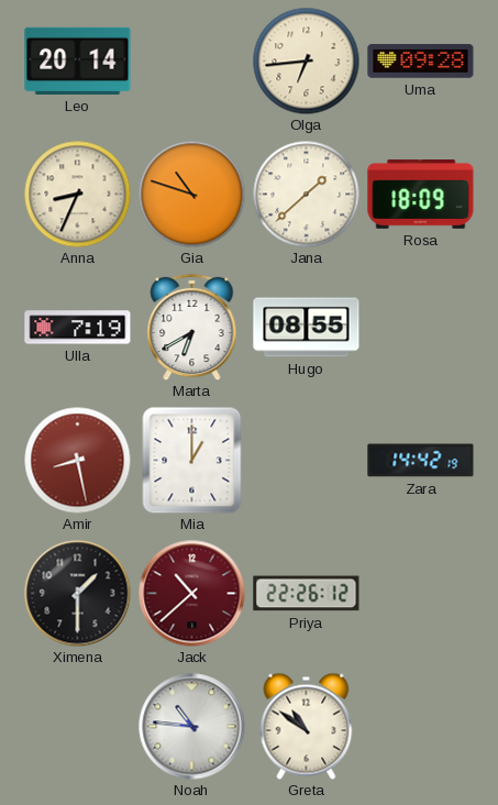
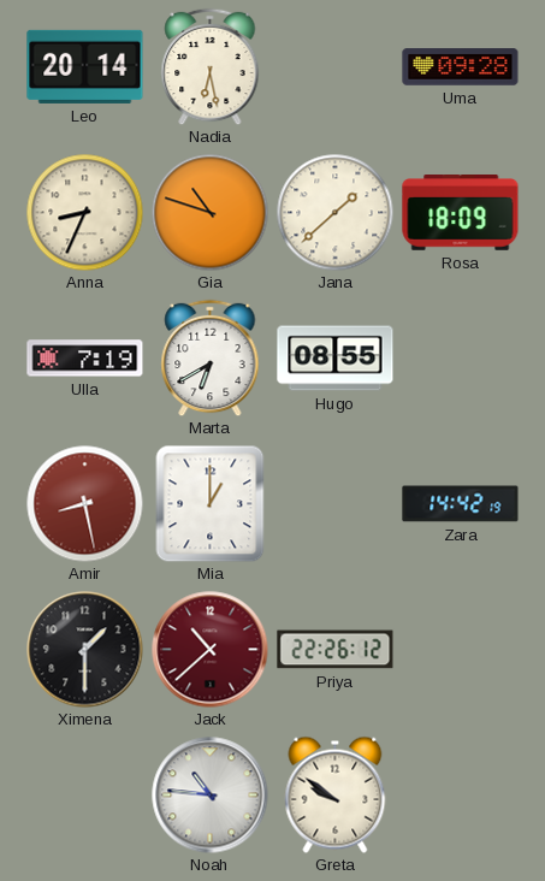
Nadia: none -> 6:28
Olga: 6:44 -> none
Greta: 10:51 -> 9:51
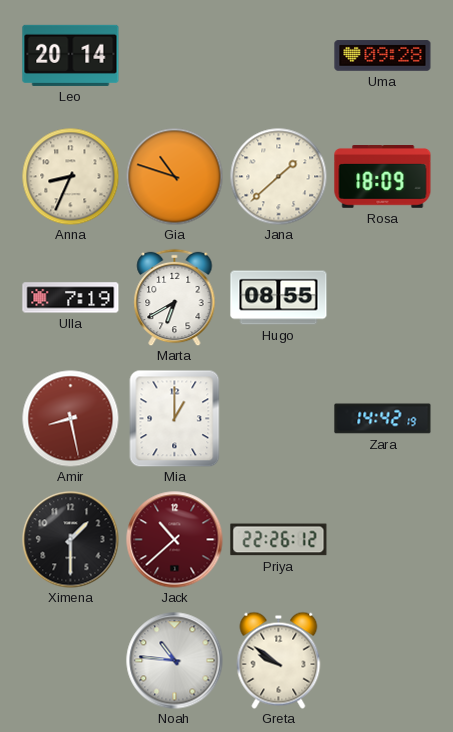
Nadia: 6:28 -> none
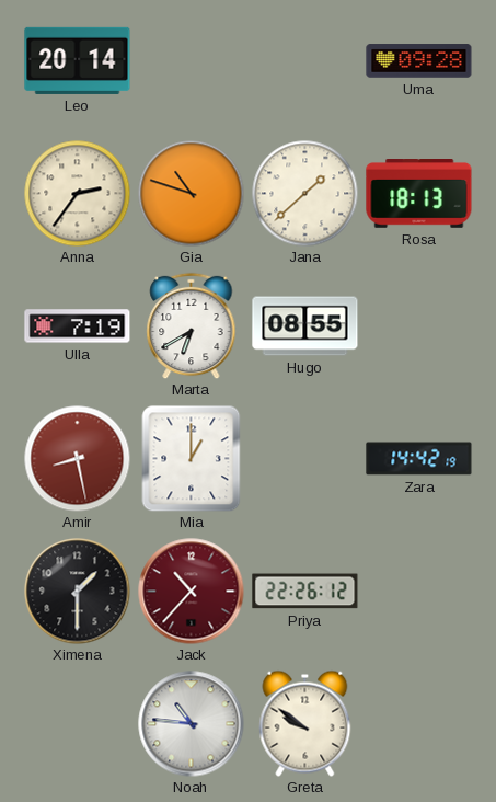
Anna: 8:34 -> 2:36
Rosa: 18:09 -> 18:13
Jack: 10:38 -> 10:37
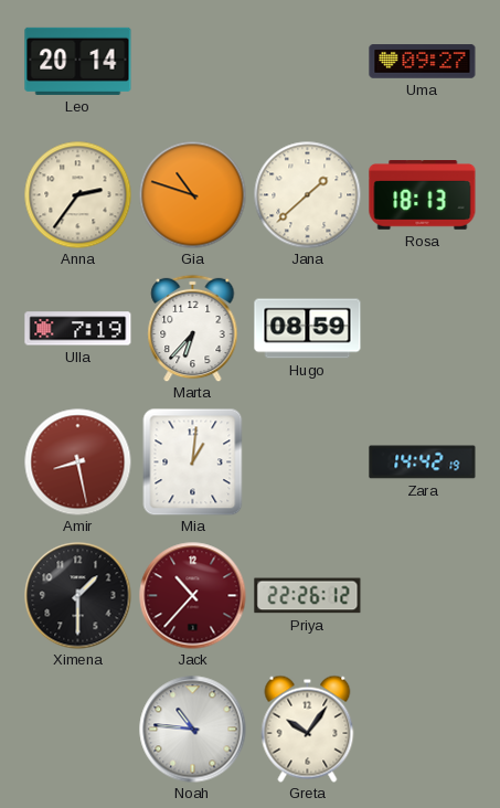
Uma: 09:28 -> 09:27
Marta: 6:40 -> 6:37
Hugo: 08:55 -> 08:59
Mia: 1:00 -> 1:01
Greta: 9:51 -> 10:06
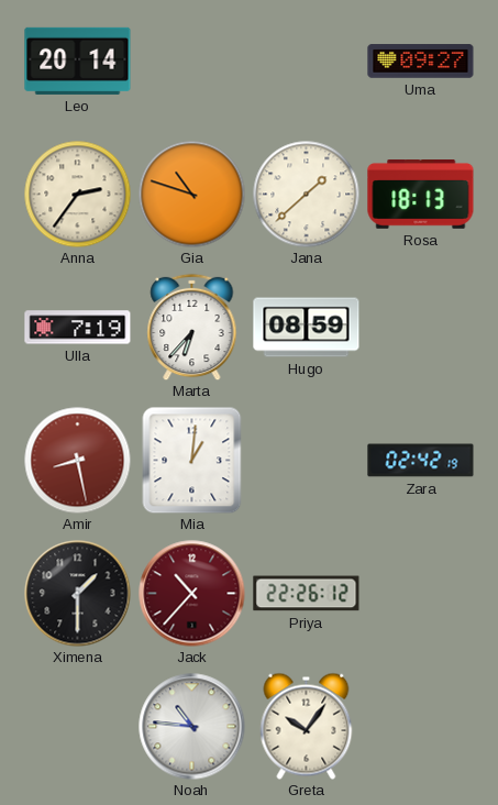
Zara: 14:42 -> 02:42
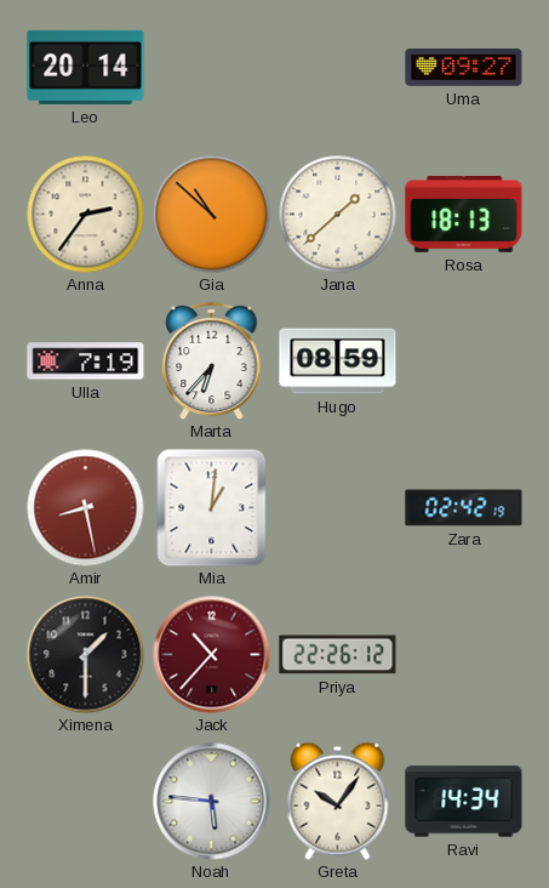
Gia: 10:48 -> 10:52
Noah: 10:46 -> 5:46
Ravi: none -> 14:34
